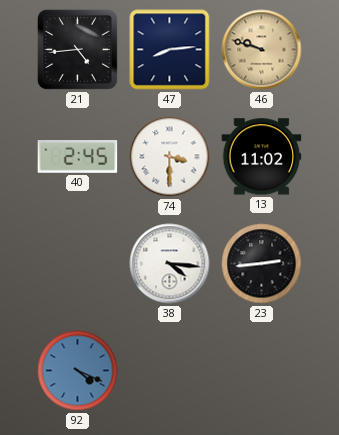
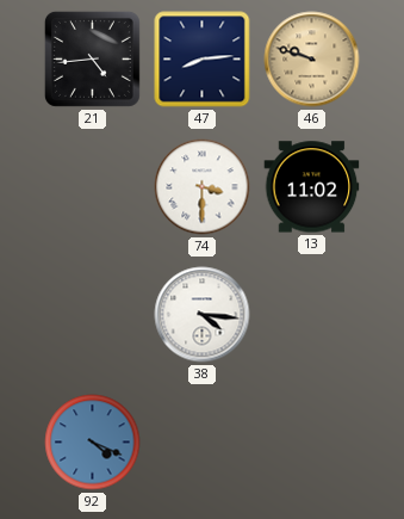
40: 2:45 -> none
23: 2:44 -> none
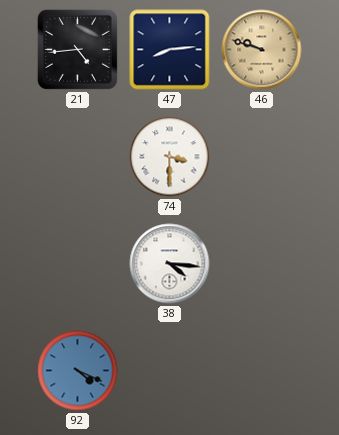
13: 11:02 -> none
